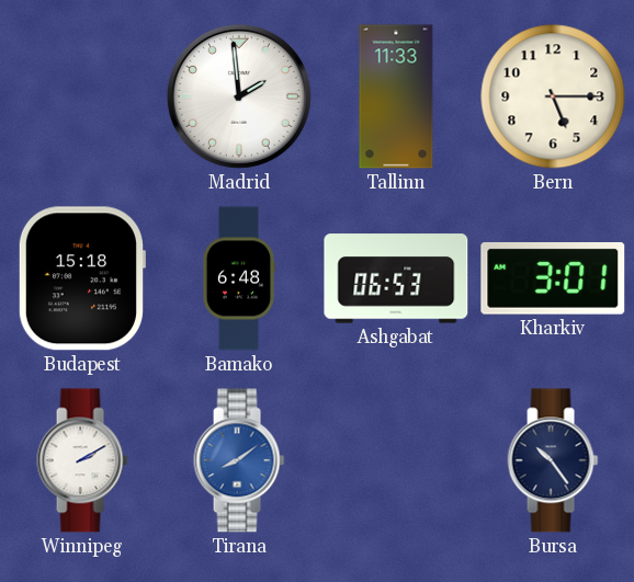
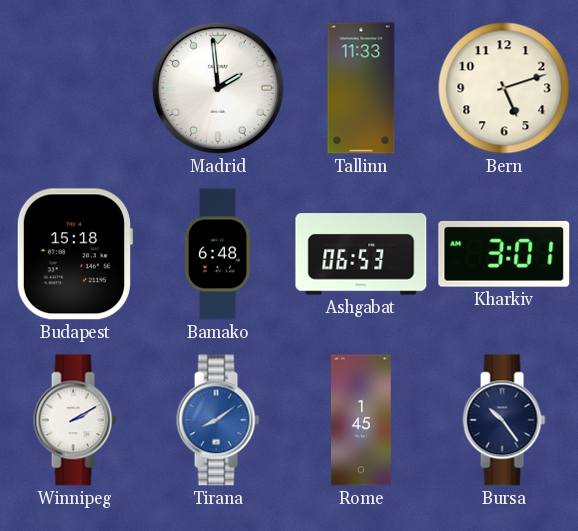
Bern: 5:15 -> 5:12
Rome: none -> 1:45
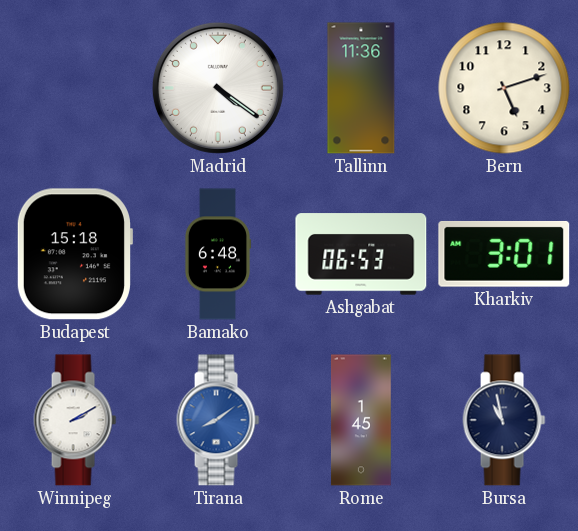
Madrid: 1:59 -> 4:21
Tallinn: 11:33 -> 11:36
Bursa: 10:24 -> 10:58
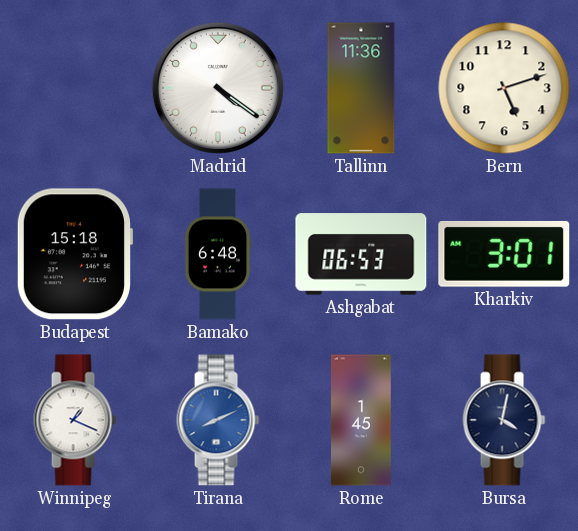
Winnipeg: 2:10 -> 1:19
Tirana: 8:09 -> 8:11
Bursa: 10:58 -> 4:02
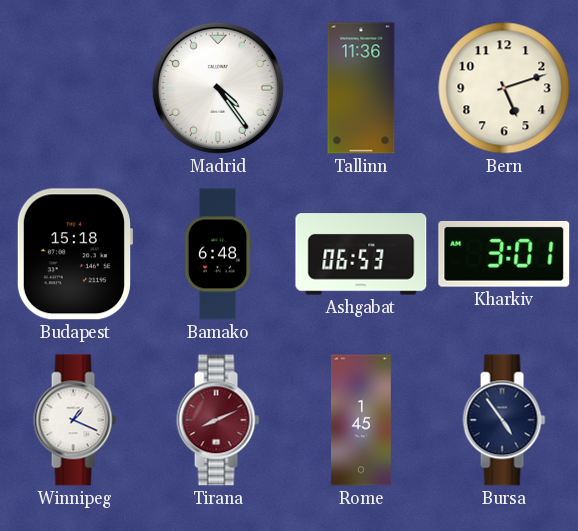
Madrid: 4:21 -> 4:24
Tirana dial: blue -> burgundy
Bursa: 4:02 -> 4:54
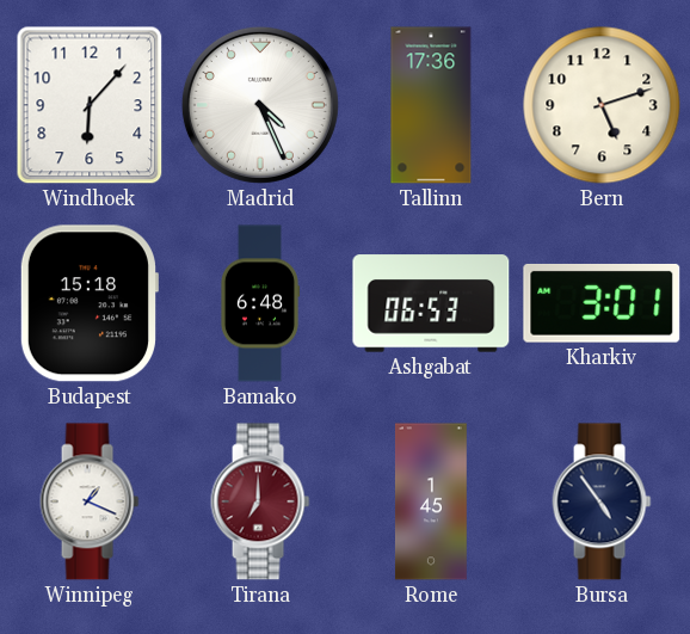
Windhoek: none -> 6:07
Madrid: 4:24 -> 4:26
Tallinn: 11:36 -> 17:36
Tirana: 8:11 -> 7:00
